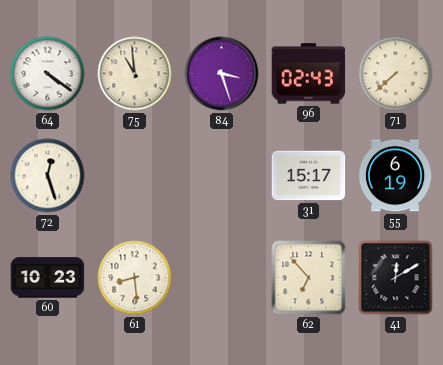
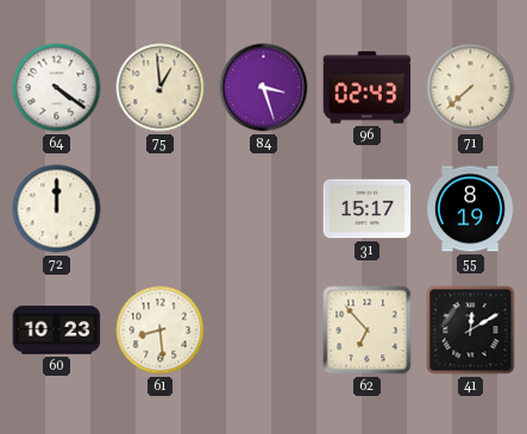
75: 10:59 -> 12:59
72: 12:27 -> 12:00
55: 6:19 -> 8:19
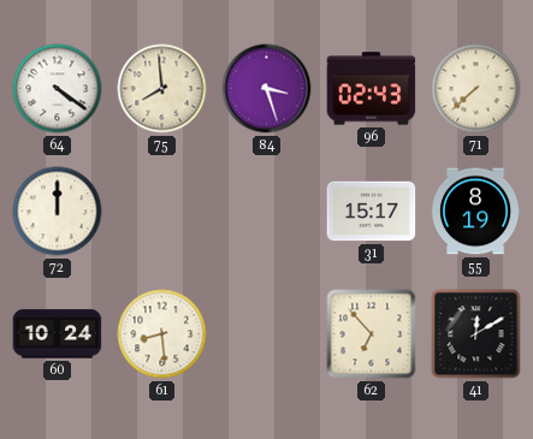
75: 12:59 -> 7:59
60: 10:23 -> 10:24
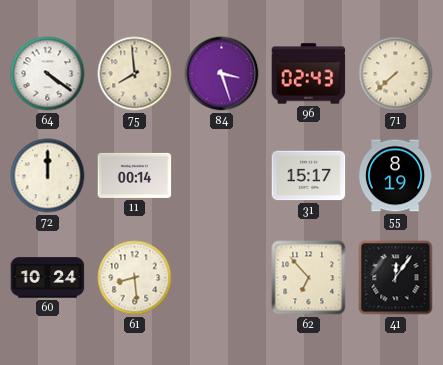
11: none -> 00:14
41: 12:10 -> 12:06
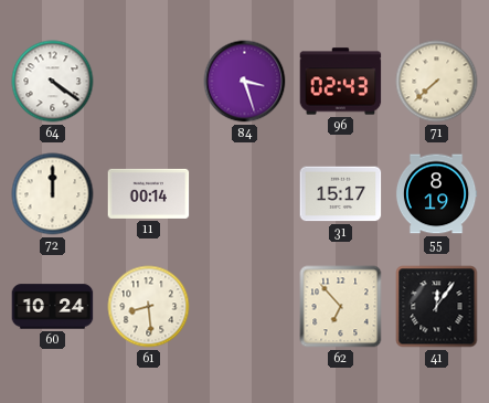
75: 7:59 -> none
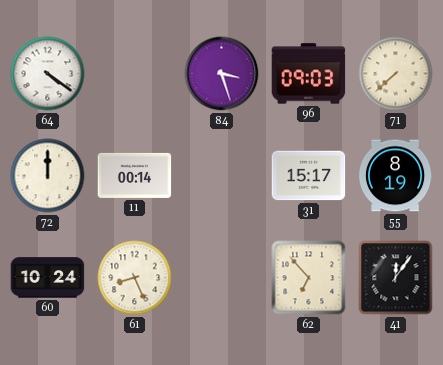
96: 02:43 -> 09:03
61: 8:29 -> 8:26
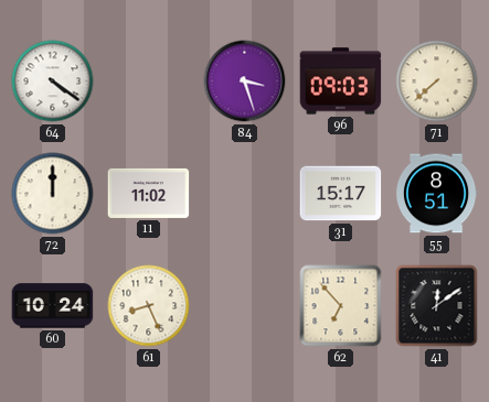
11: 00:14 -> 11:02
55: 8:19 -> 8:51
41: 12:06 -> 12:09
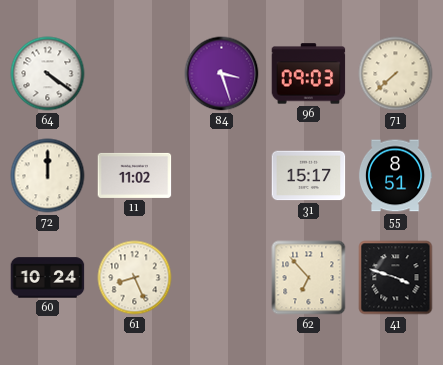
41: 12:09 -> 3:48
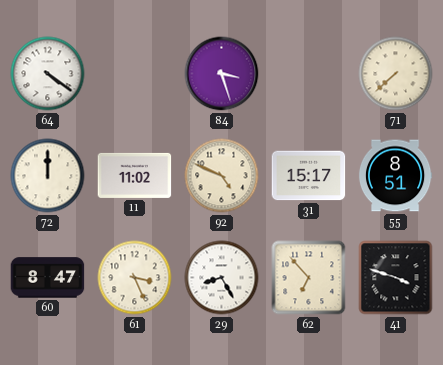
96: 09:03 -> none
92: none -> 4:49
60: 10:24 -> 8:47
61: 8:26 -> 3:26
29: none -> 8:25
